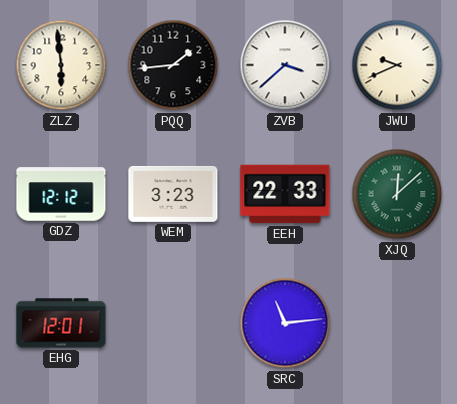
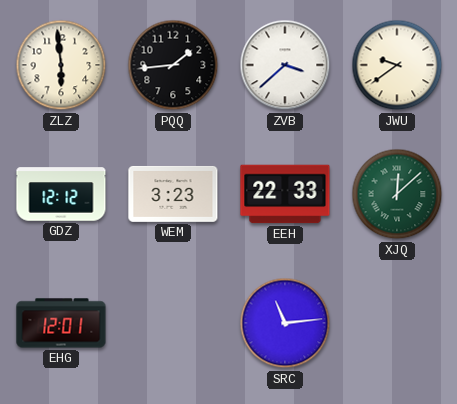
JWU: 9:41 -> 9:39
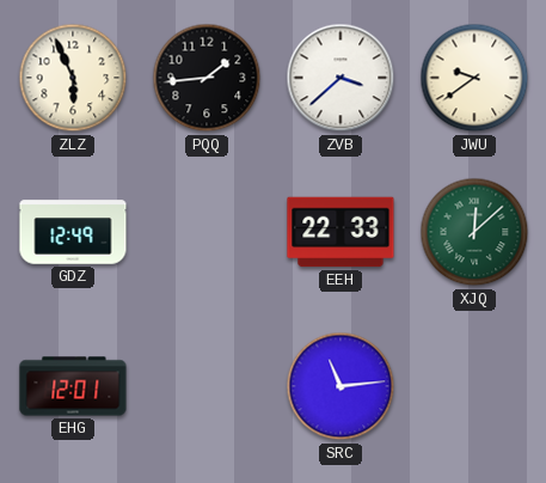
ZLZ: 5:59 -> 5:56
GDZ: 12:12 -> 12:49
WEM: 3:23 -> none
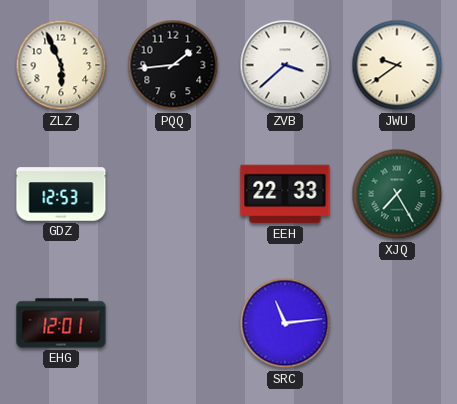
GDZ: 12:49 -> 12:53
XJQ: 12:08 -> 7:25
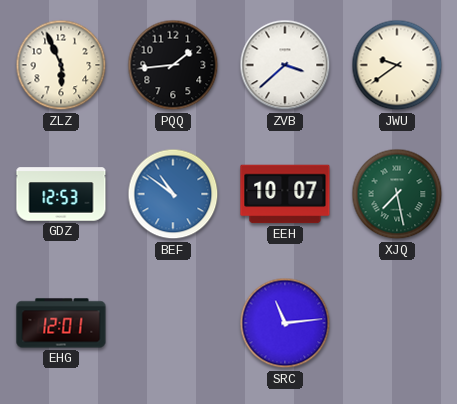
BEF: none -> 10:51
EEH: 22:33 -> 10:07
XJQ: 7:25 -> 7:28
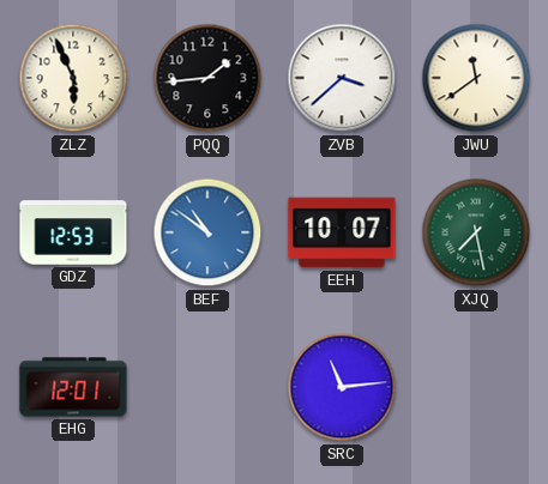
JWU: 9:39 -> 11:39
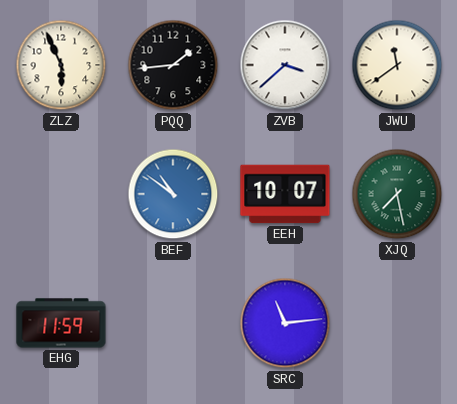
GDZ: 12:53 -> none
EHG: 12:01 -> 11:59
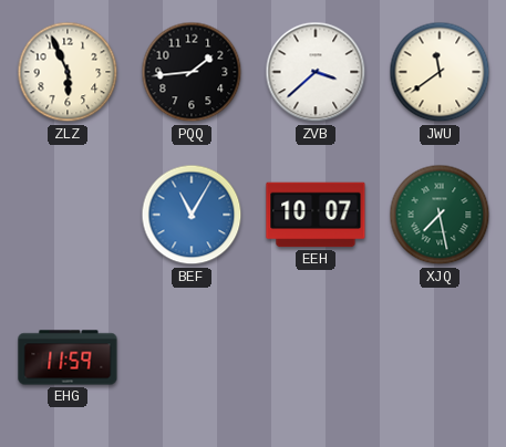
BEF: 10:51 -> 11:05
SRC: 11:14 -> none
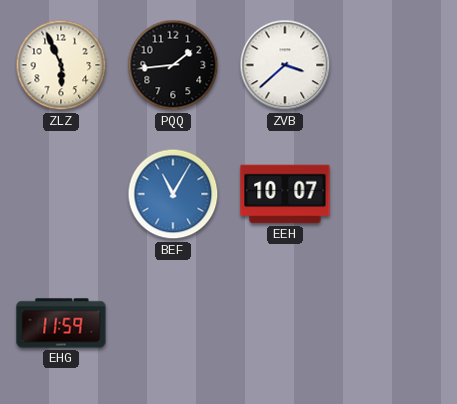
JWU: 11:39 -> none
XJQ: 7:28 -> none
